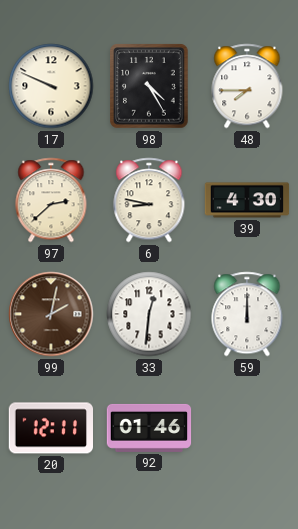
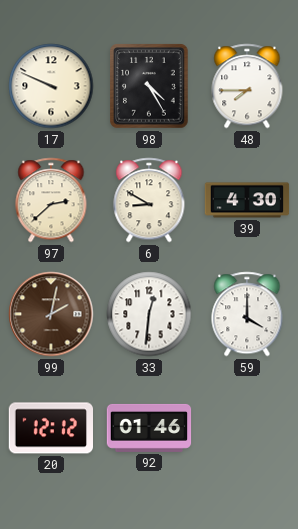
6: 8:47 -> 8:50
59: 12:00 -> 4:00
20: 12:11 -> 12:12
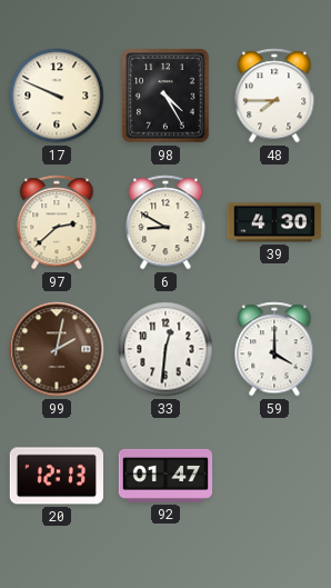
20: 12:12 -> 12:13
92: 01:46 -> 01:47
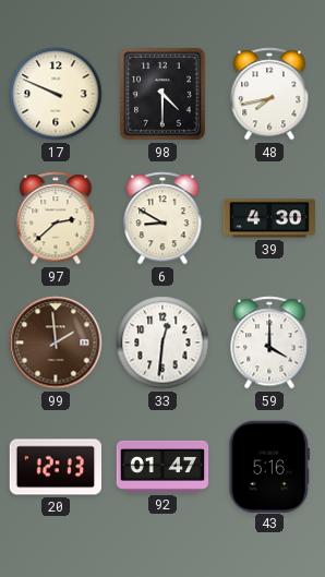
98: 4:25 -> 4:30
48: 7:45 -> 7:43
99: 2:02 -> 1:59
43: none -> 5:16
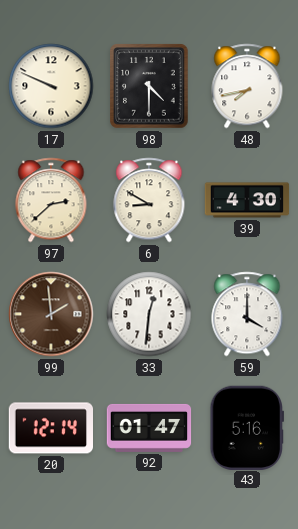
20: 12:13 -> 12:14
